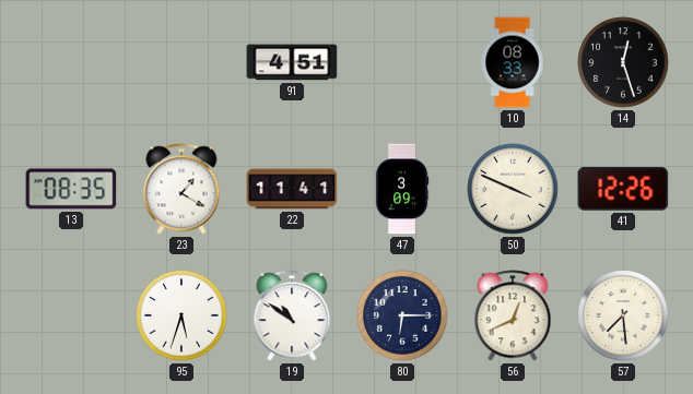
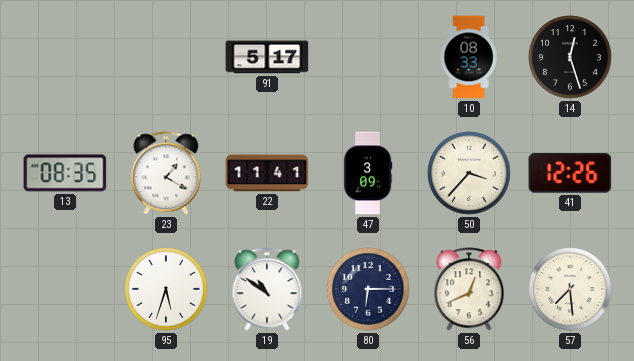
91: 4:51 -> 5:17
50: 3:49 -> 3:37
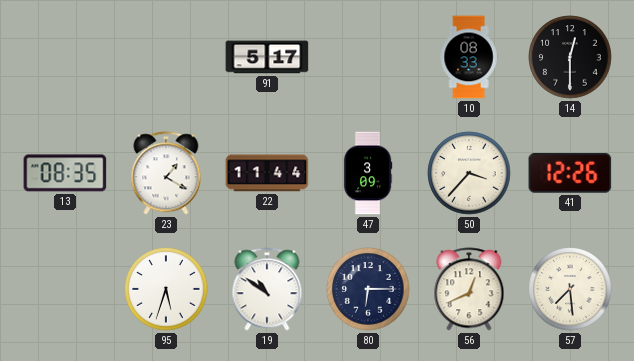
14: 12:27 -> 12:30
22: 11:41 -> 11:44
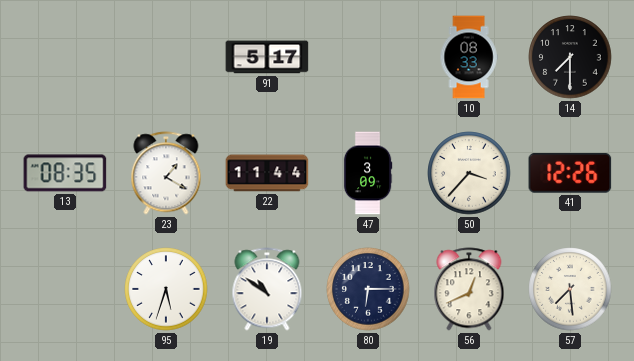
14: 12:30 -> 7:30
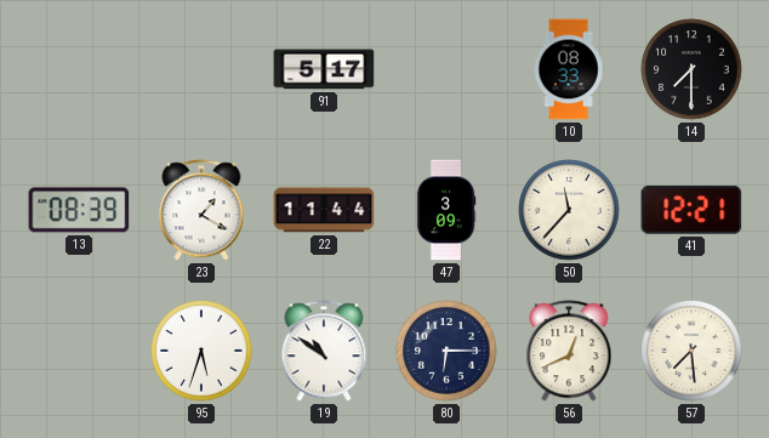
13: 08:35 -> 08:39
50: 3:37 -> 11:37
41: 12:26 -> 12:21
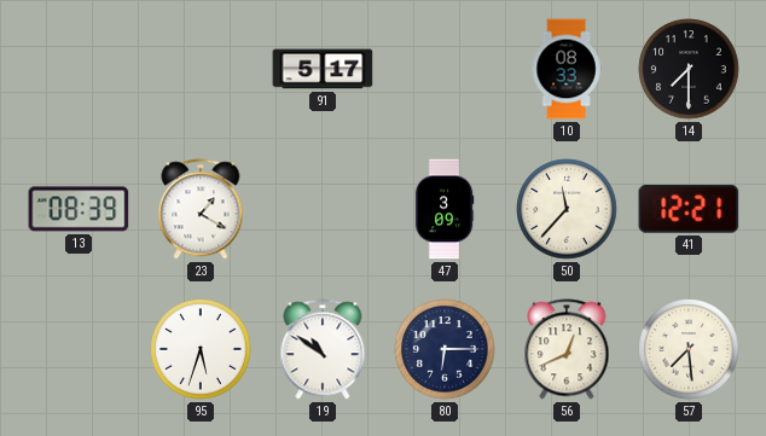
22: 11:44 -> none
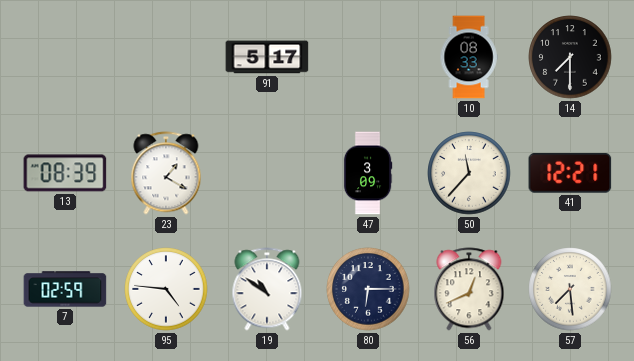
7: none -> 02:59
95: 5:33 -> 4:46
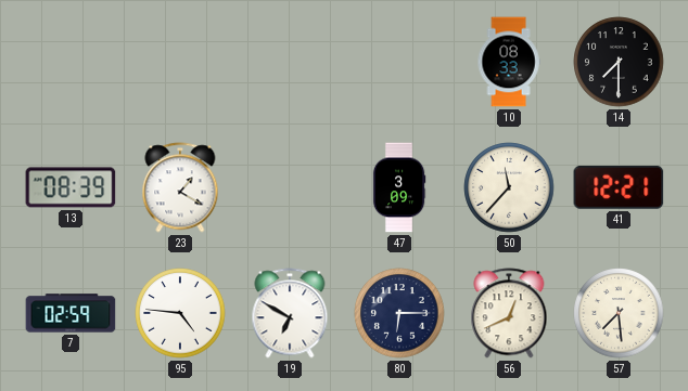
91: 5:17 -> none
19: 10:51 -> 6:50
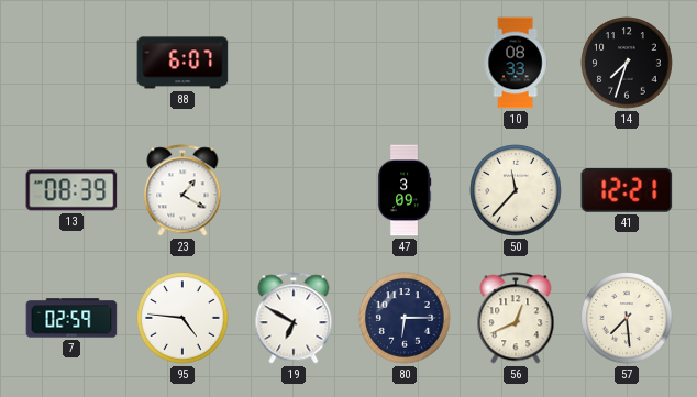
88: none -> 6:07
14: 7:30 -> 7:33
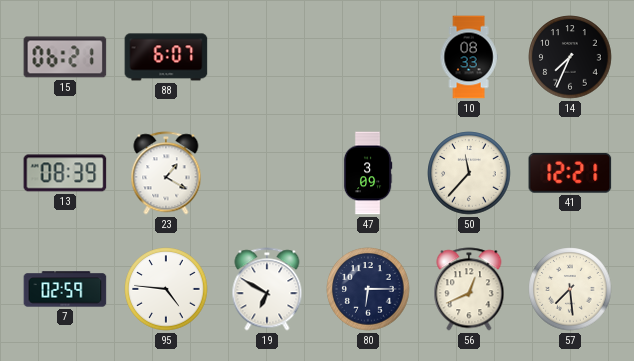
15: none -> 06:21
14: 7:33 -> 7:34
